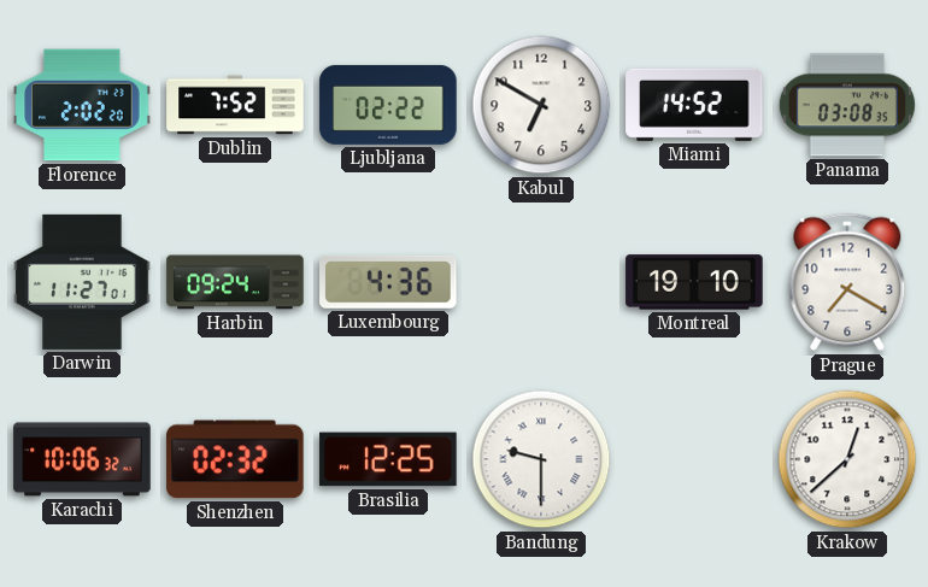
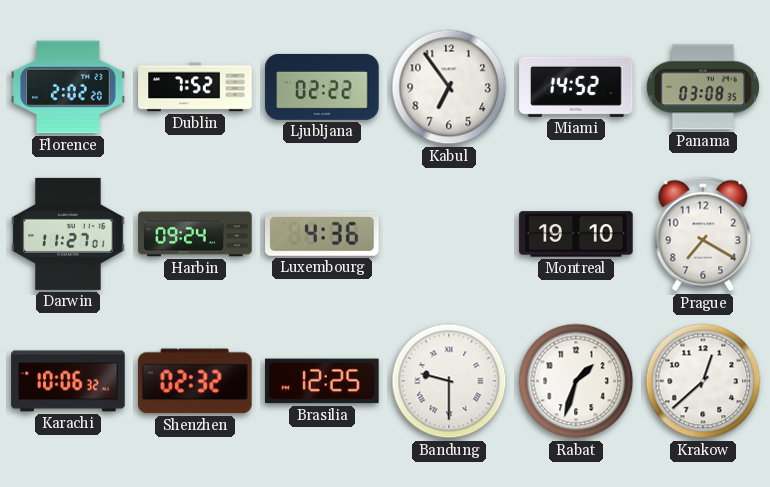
Kabul: 6:50 -> 6:54
Rabat: none -> 1:33
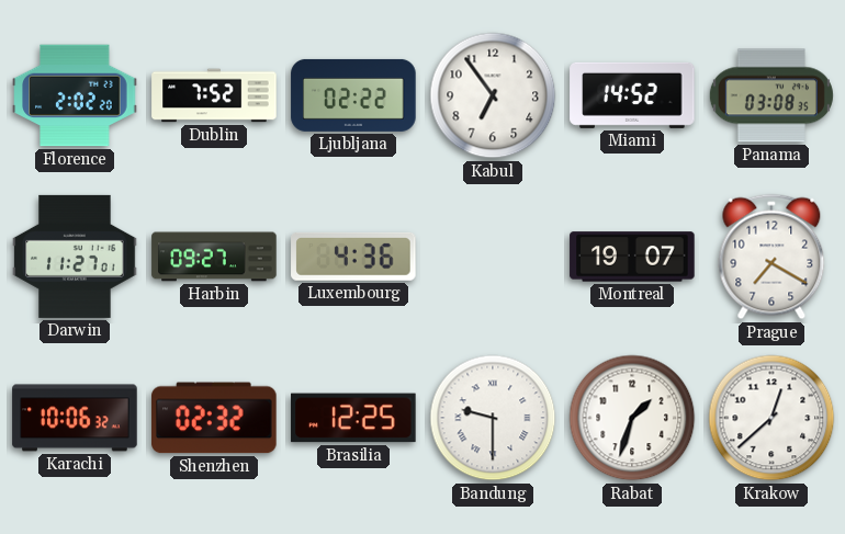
Harbin: 09:24 -> 09:27
Montreal: 19:10 -> 19:07
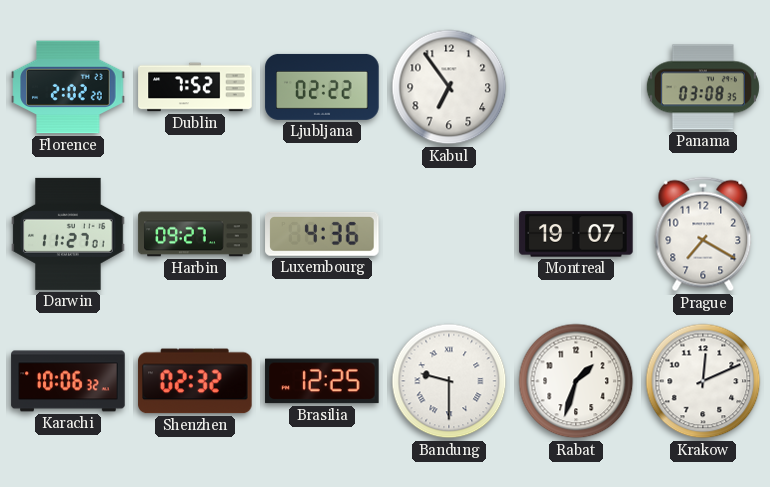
Miami: 14:52 -> none
Krakow: 12:38 -> 12:11
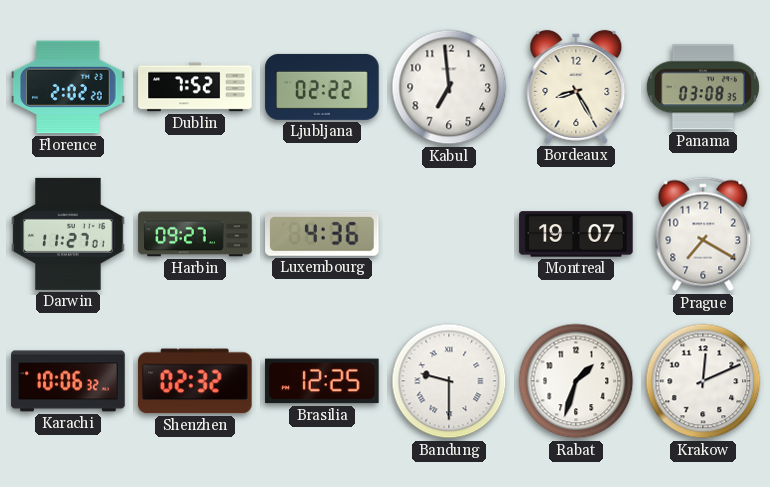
Kabul: 6:54 -> 6:59
Bordeaux: none -> 8:25
